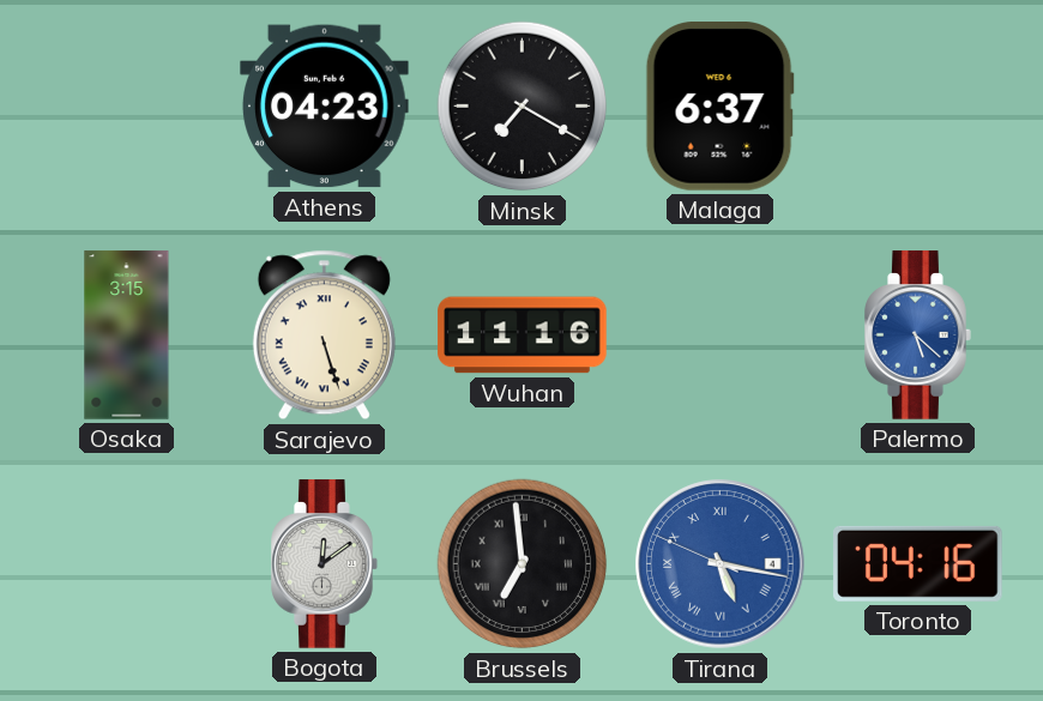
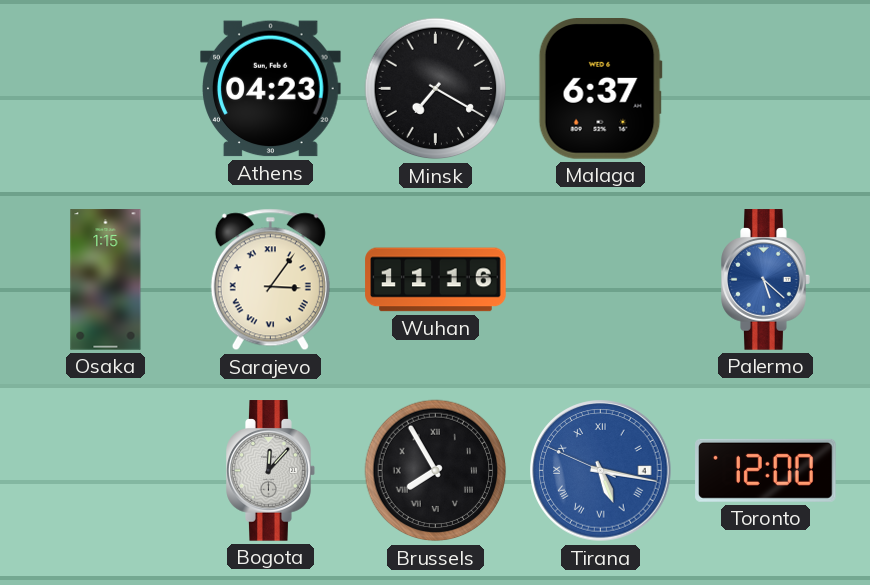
Osaka: 3:15 -> 1:15
Sarajevo: 5:27 -> 3:06
Bogota: 12:09 -> 12:07
Brussels: 6:59 -> 7:55
Toronto: 04:16 -> 12:00
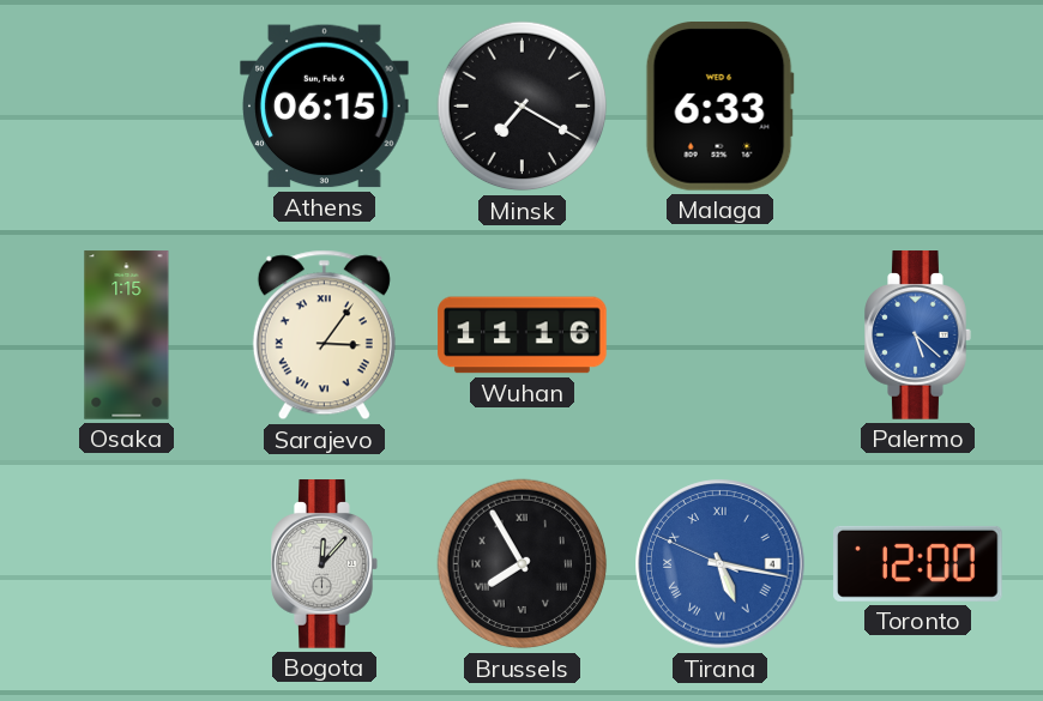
Athens: 04:23 -> 06:15
Malaga: 6:37 -> 6:33
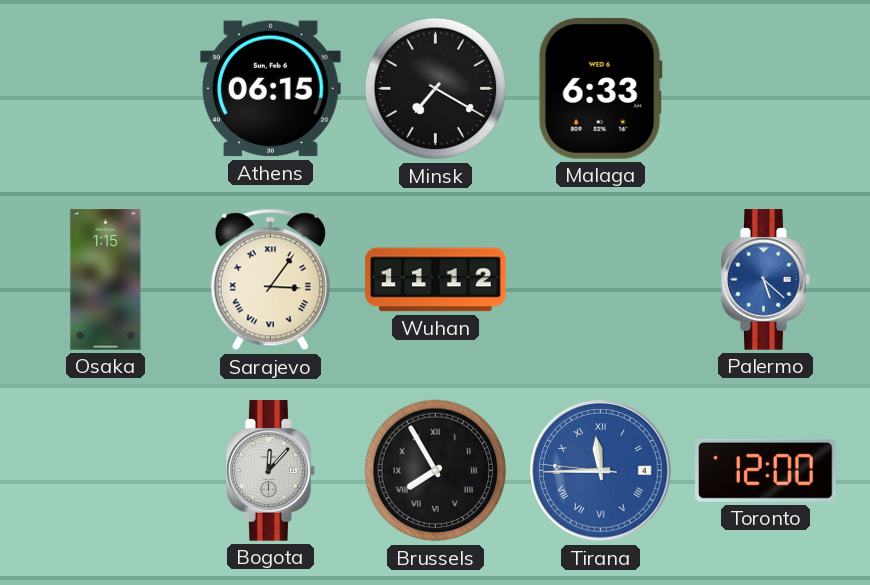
Wuhan: 11:16 -> 11:12
Tirana: 5:16 -> 11:44
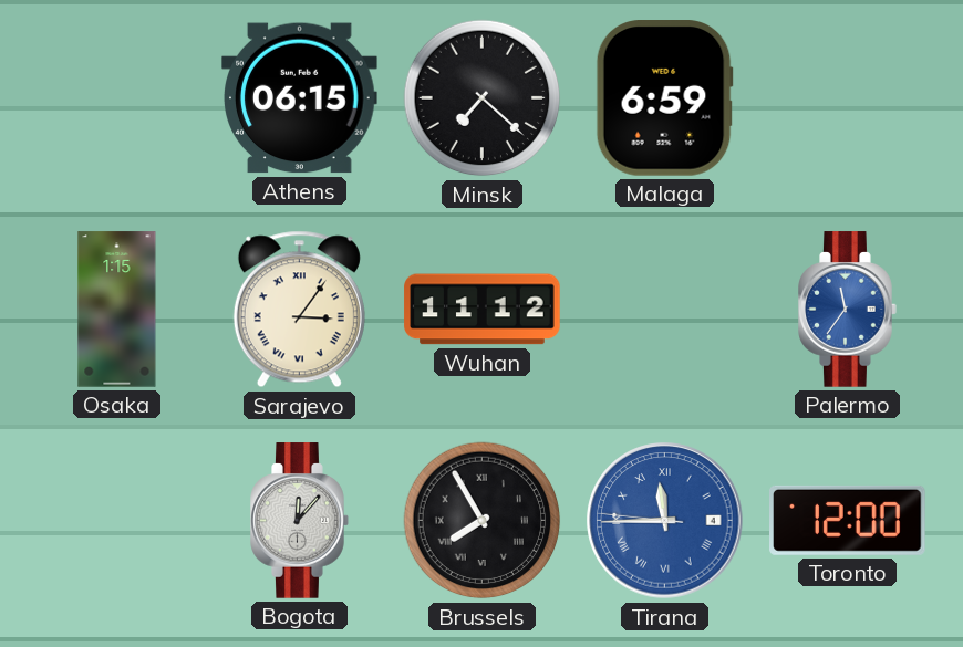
Minsk: 7:20 -> 7:22
Malaga: 6:33 -> 6:59
Palermo: 5:22 -> 11:36
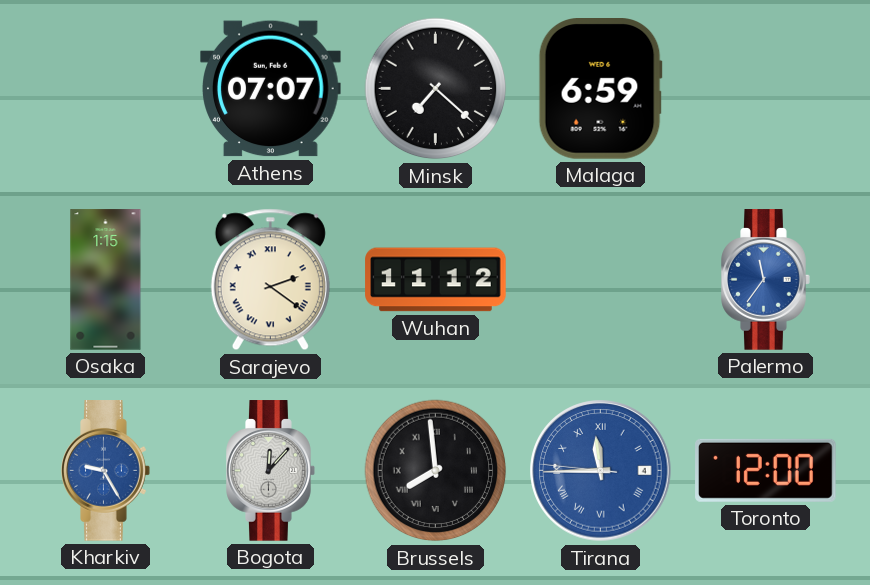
Athens: 06:15 -> 07:07
Sarajevo: 3:06 -> 2:21
Kharkiv: none -> 9:25
Brussels: 7:55 -> 7:59
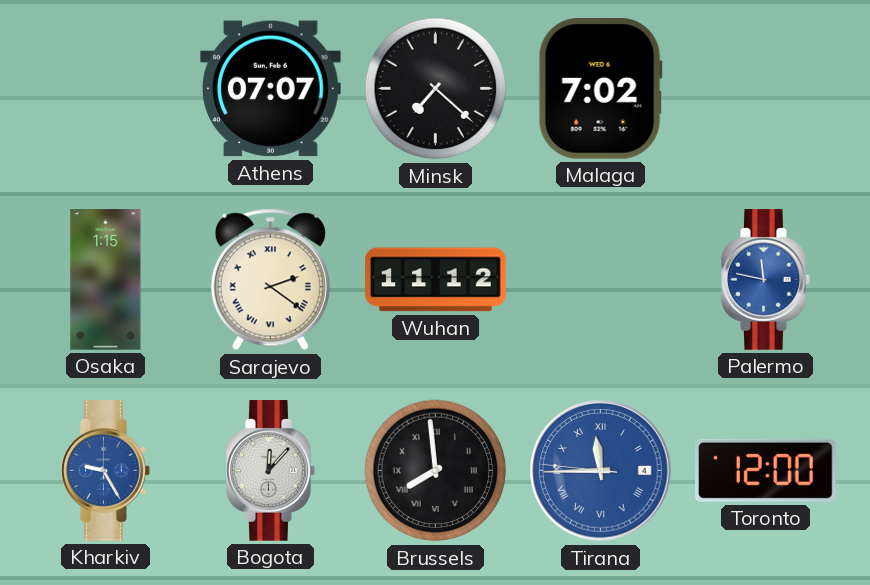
Malaga: 6:59 -> 7:02
Palermo: 11:36 -> 11:47
